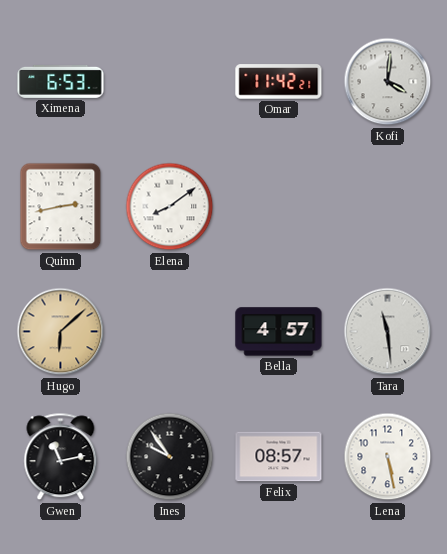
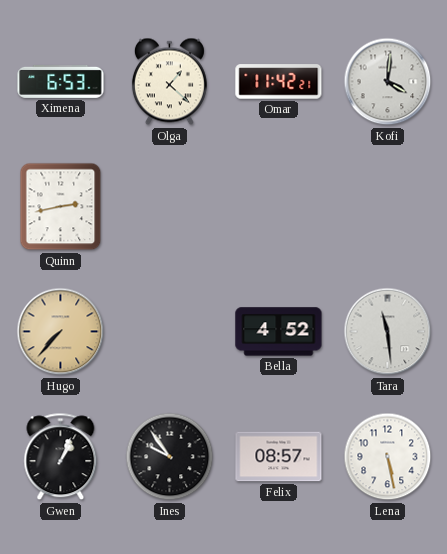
Olga: none -> 1:22
Elena: 8:09 -> none
Hugo: 6:08 -> 7:37
Bella: 4:57 -> 4:52
Gwen: 11:13 -> 1:04
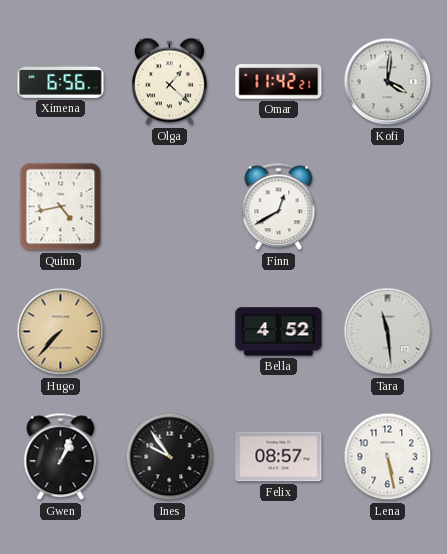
Ximena: 6:53 -> 6:56
Quinn: 2:43 -> 4:43
Finn: none -> 12:40
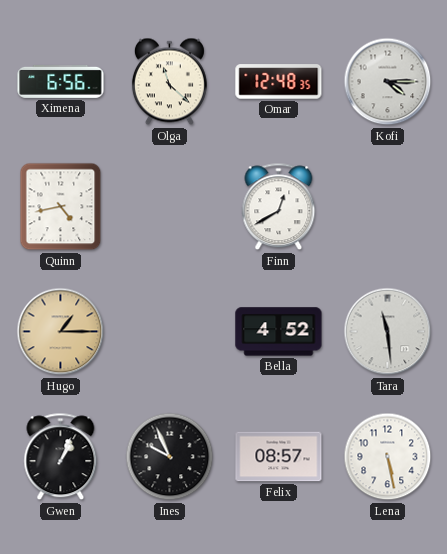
Olga: 1:22 -> 11:22
Omar: 11:42 -> 12:48
Kofi: 4:01 -> 4:15
Hugo: 7:37 -> 1:15
Ines: 9:54 -> 9:56
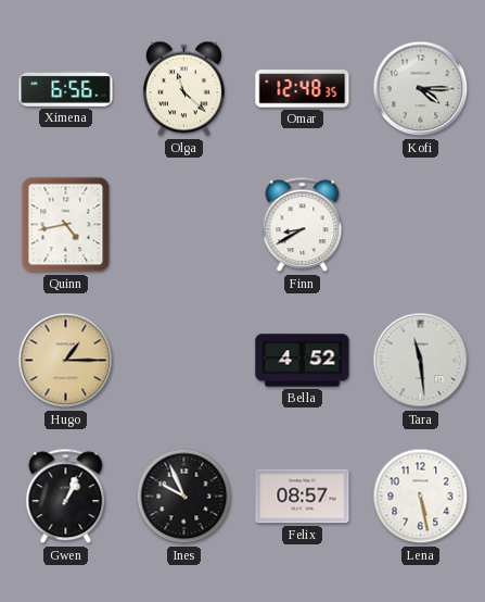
Finn: 12:40 -> 8:40
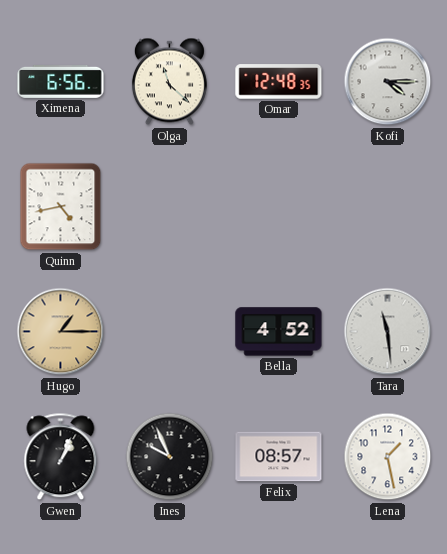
Finn: 8:40 -> none
Lena: 5:28 -> 1:28
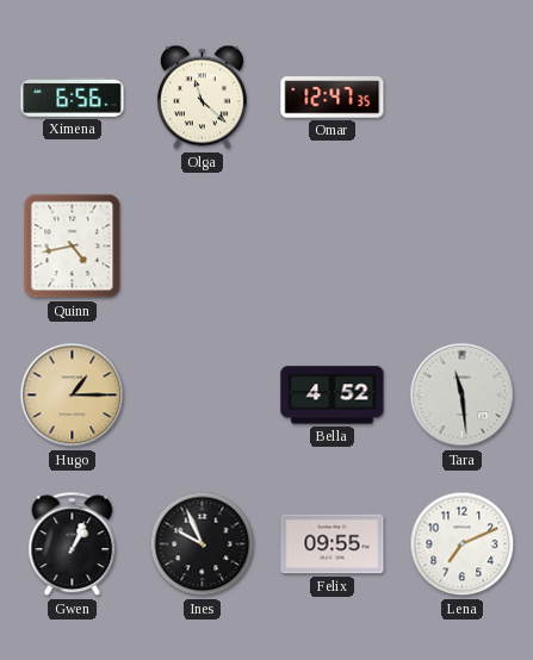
Omar: 12:48 -> 12:47
Kofi: 4:15 -> none
Felix: 08:57 -> 09:55
Lena: 1:28 -> 7:11
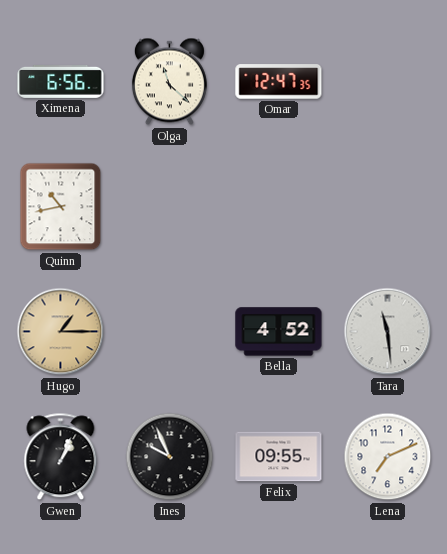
Quinn: 4:43 -> 10:43
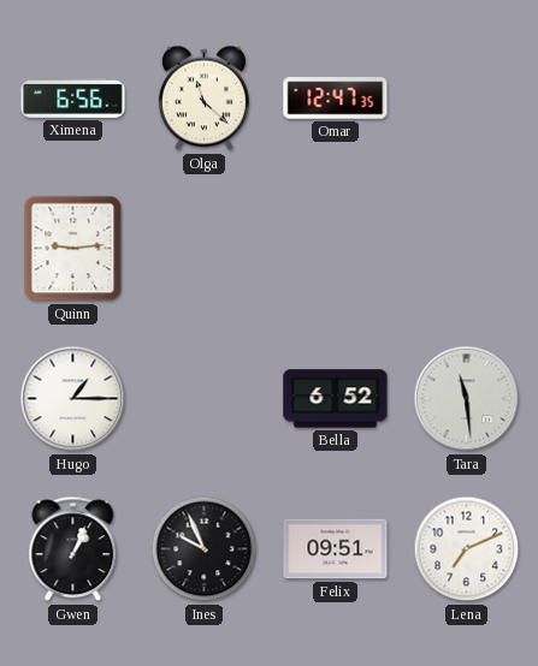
Quinn: 10:43 -> 9:14
Hugo dial: champagne -> white
Bella: 4:52 -> 6:52
Felix: 09:55 -> 09:51
